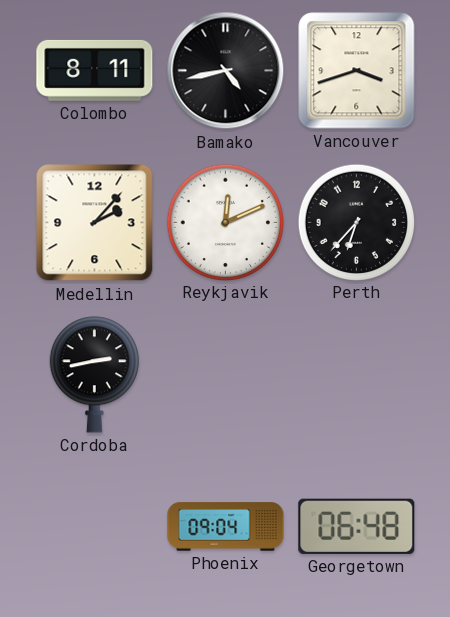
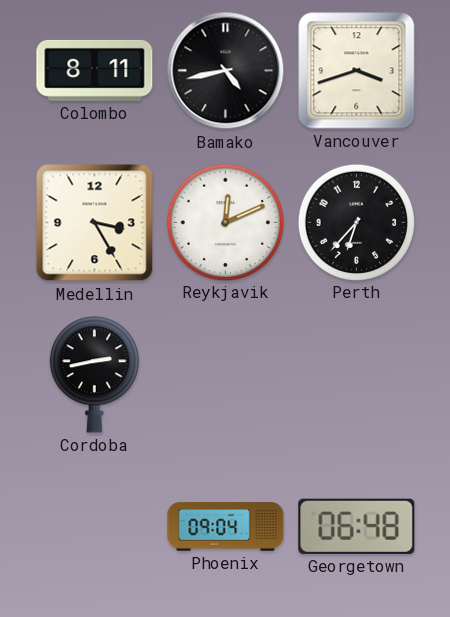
Medellin: 2:07 -> 3:25
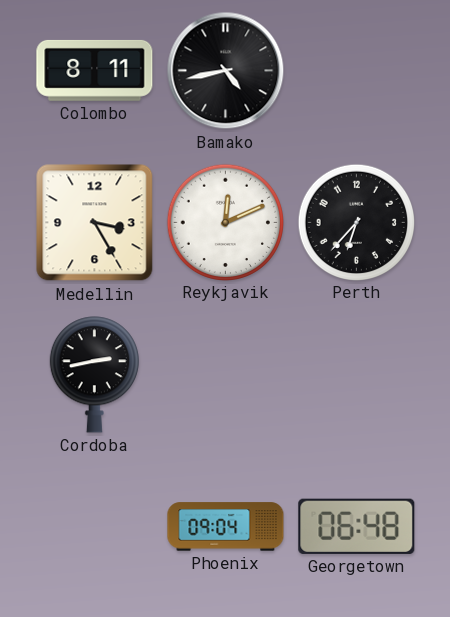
Vancouver: 3:42 -> none
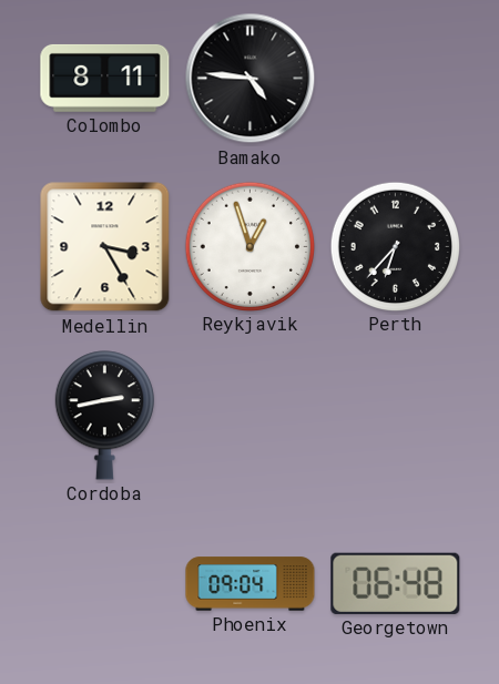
Bamako: 4:43 -> 4:46
Reykjavik: 12:11 -> 12:57
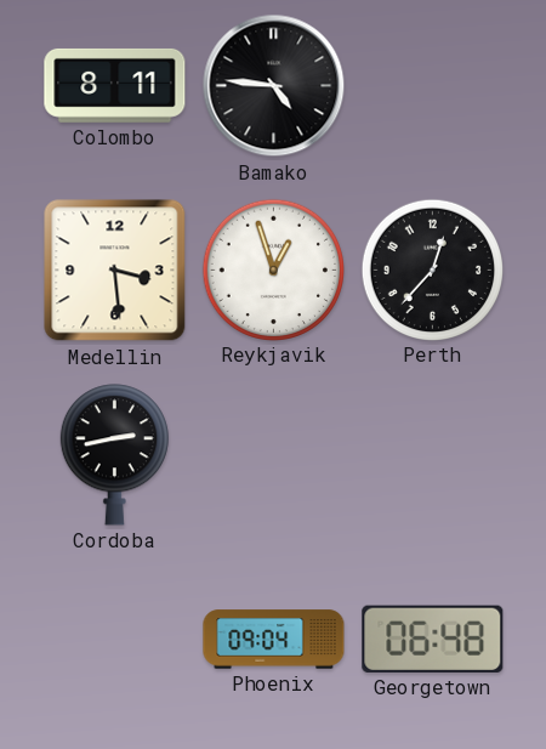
Medellin: 3:25 -> 3:29
Perth: 6:37 -> 12:37
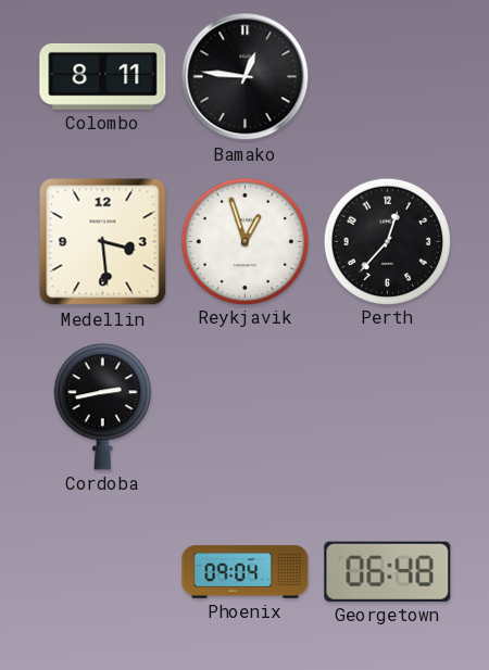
Bamako: 4:46 -> 12:46
